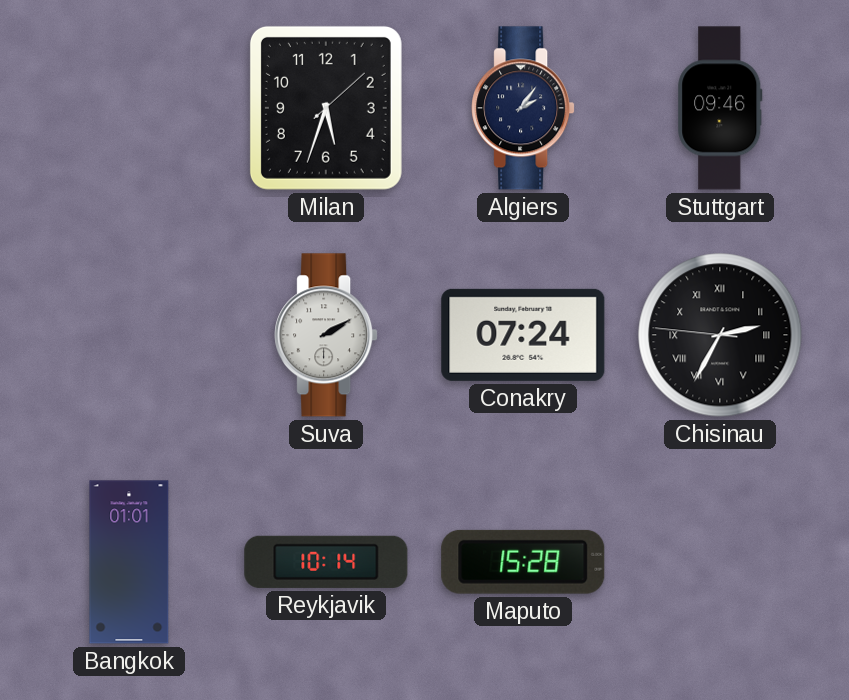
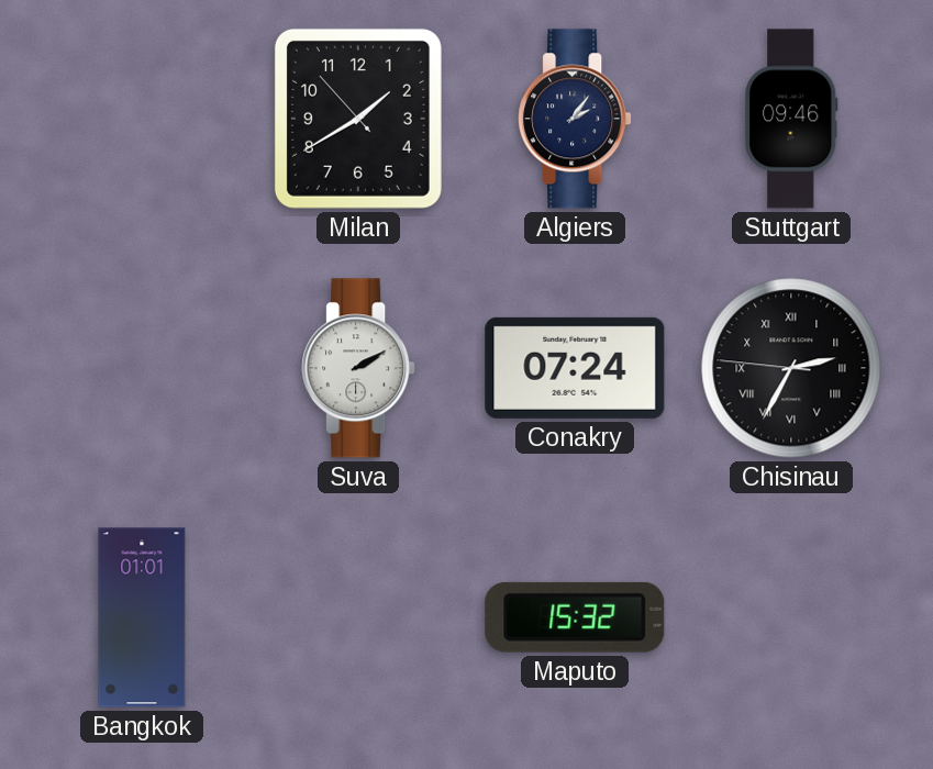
Milan: 5:33 -> 1:39
Reykjavik: 10:14 -> none
Maputo: 15:28 -> 15:32
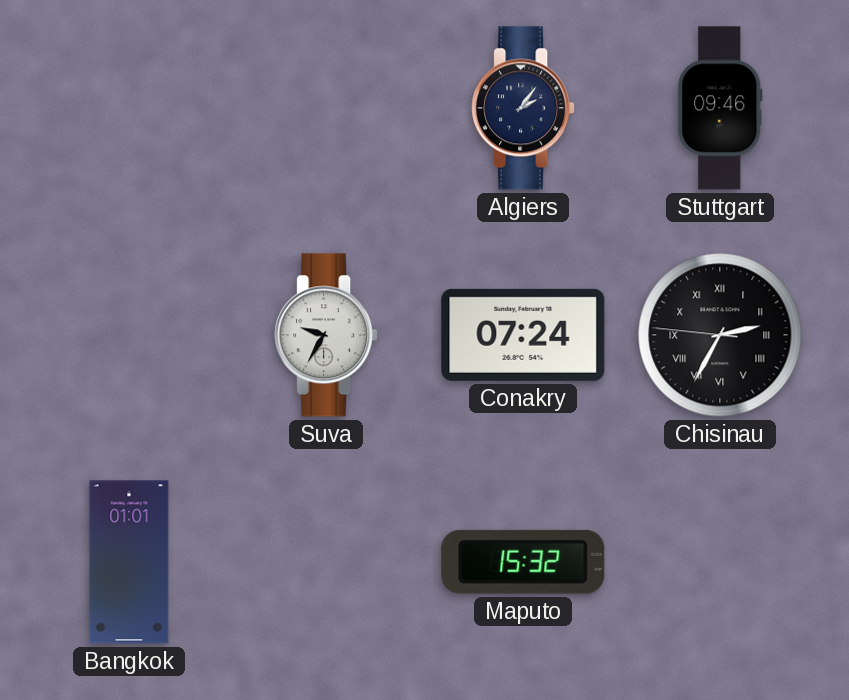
Milan: 1:39 -> none
Suva: 2:10 -> 9:35
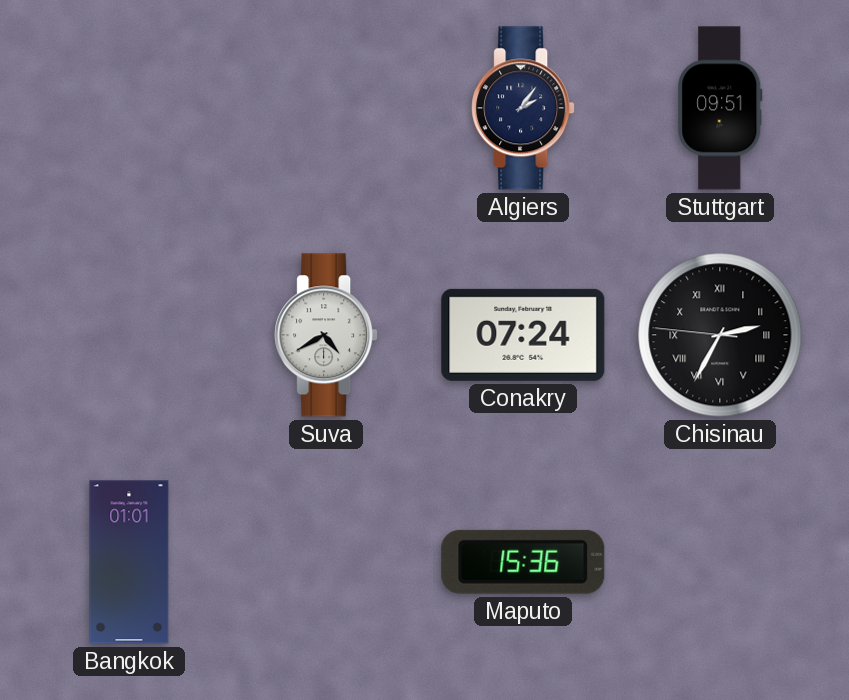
Stuttgart: 09:46 -> 09:51
Suva: 9:35 -> 4:40
Maputo: 15:32 -> 15:36
